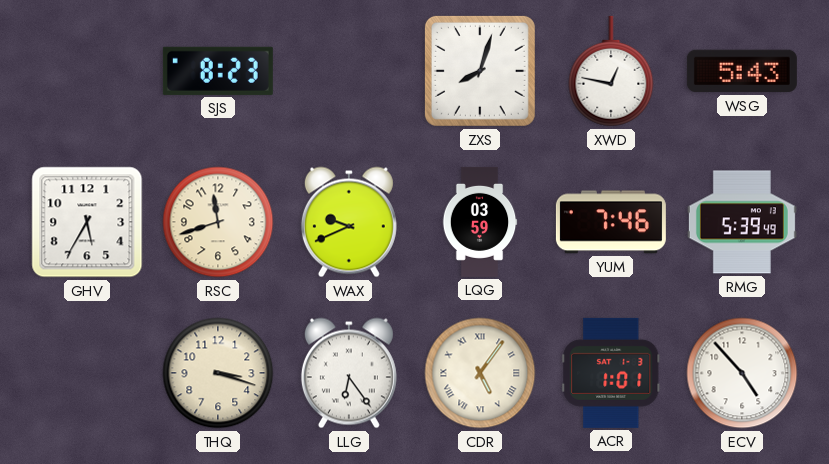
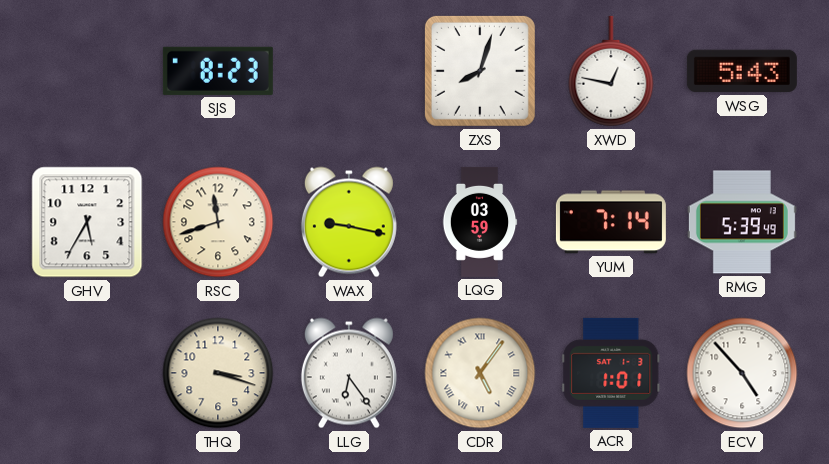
WAX: 9:41 -> 9:17
YUM: 7:46 -> 7:14
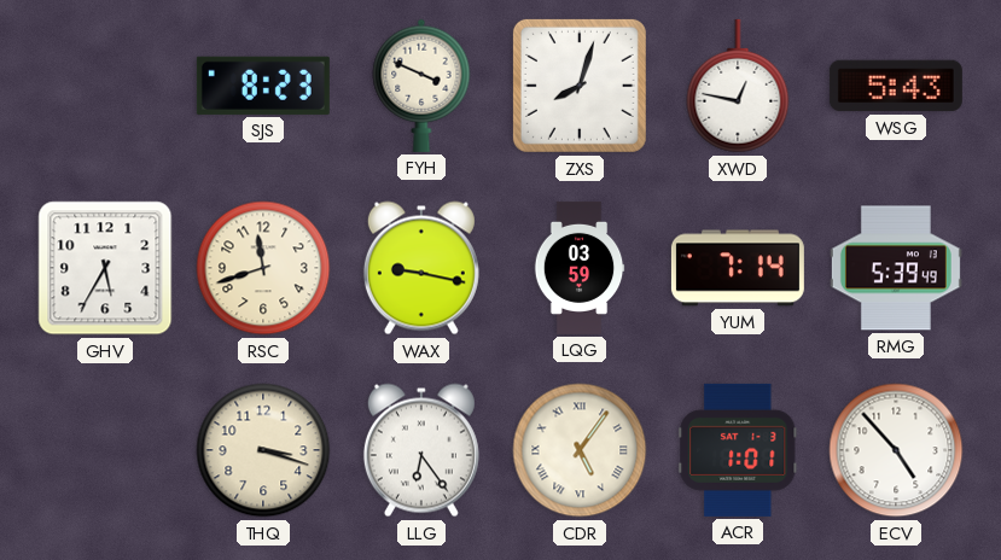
FYH: none -> 3:49
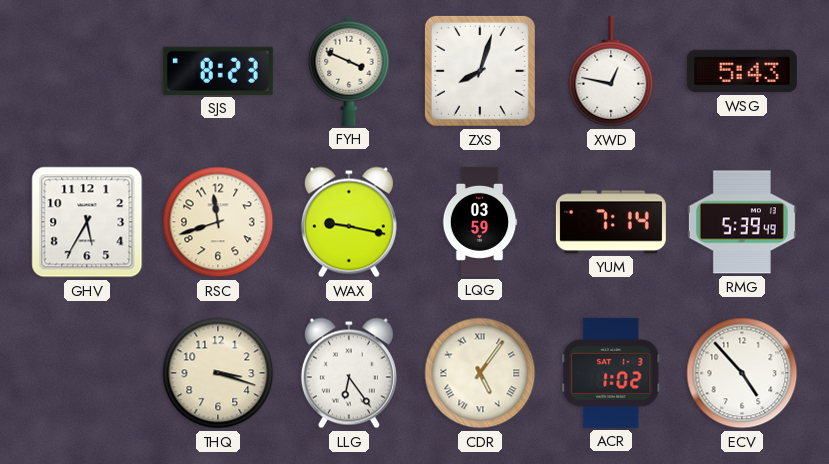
ACR: 1:01 -> 1:02
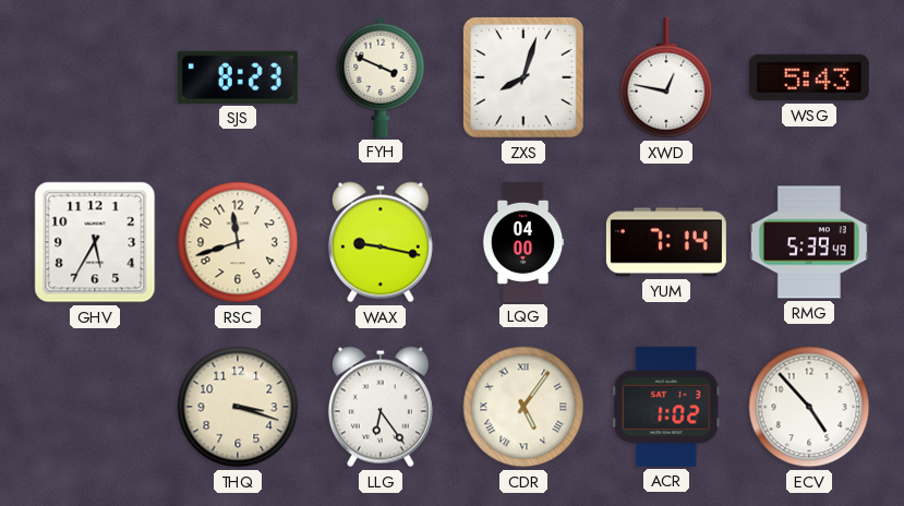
LQG: 03:59 -> 04:00
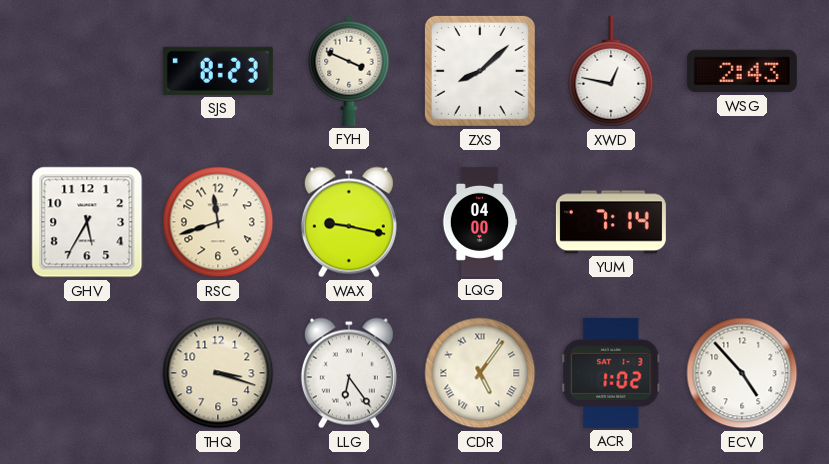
ZXS: 8:03 -> 8:08
WSG: 5:43 -> 2:43
RMG: 5:39 -> none
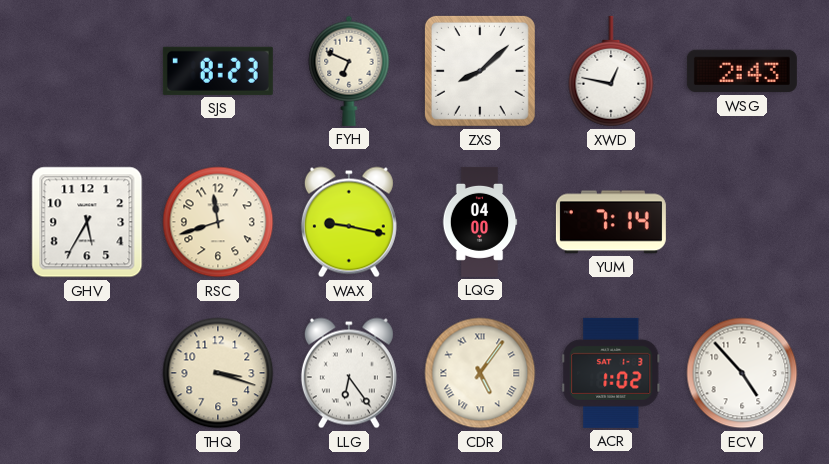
FYH: 3:49 -> 6:49
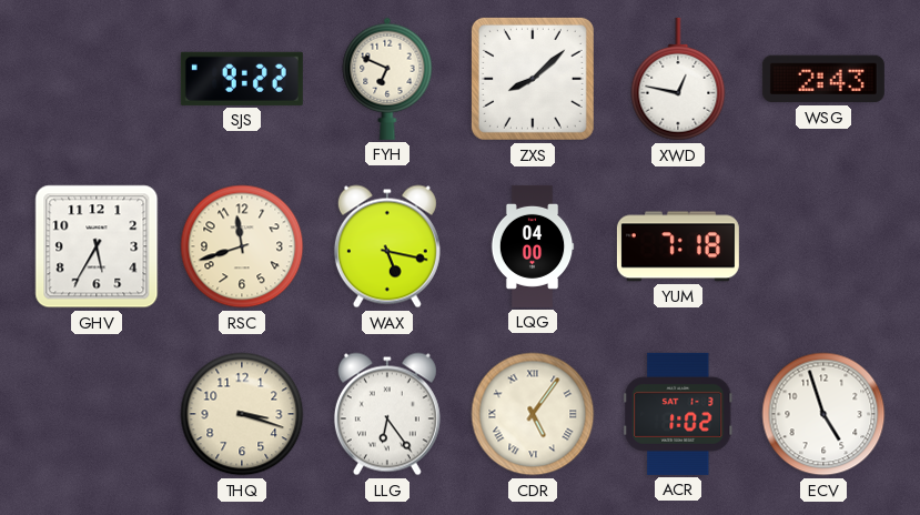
SJS: 8:23 -> 9:22
WAX: 9:17 -> 5:17
YUM: 7:14 -> 7:18
ECV: 4:53 -> 4:57
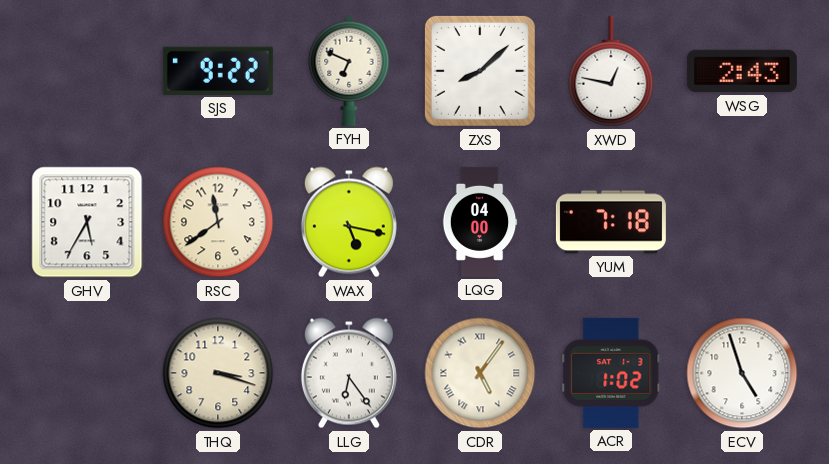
RSC: 11:42 -> 11:39
